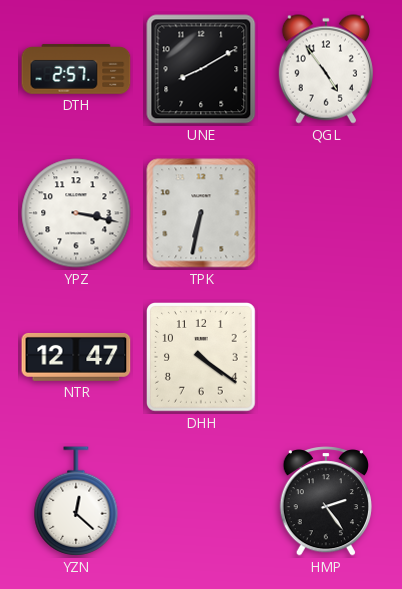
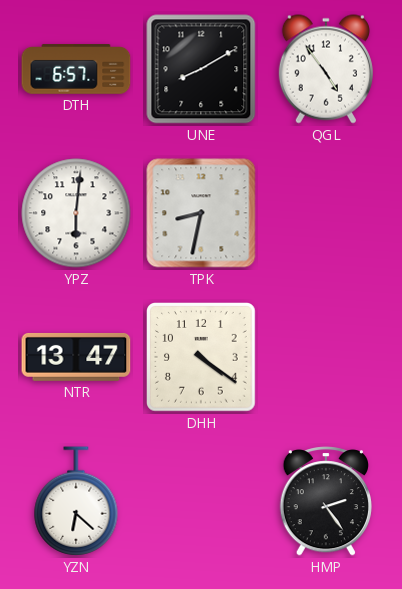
DTH: 2:57 -> 6:57
YPZ: 3:17 -> 6:01
TPK: 6:32 -> 8:32
NTR: 12:47 -> 13:47
YZN: 12:22 -> 6:22
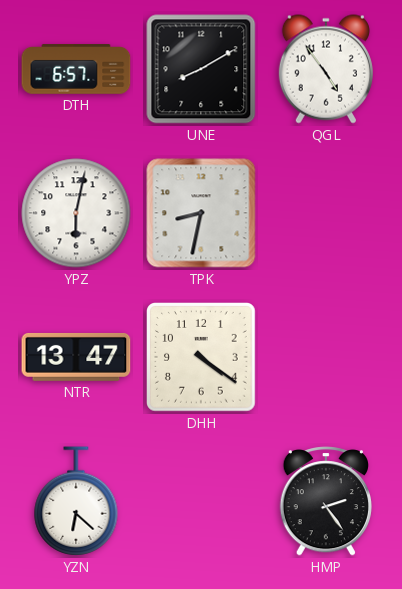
YPZ: 6:01 -> 6:02
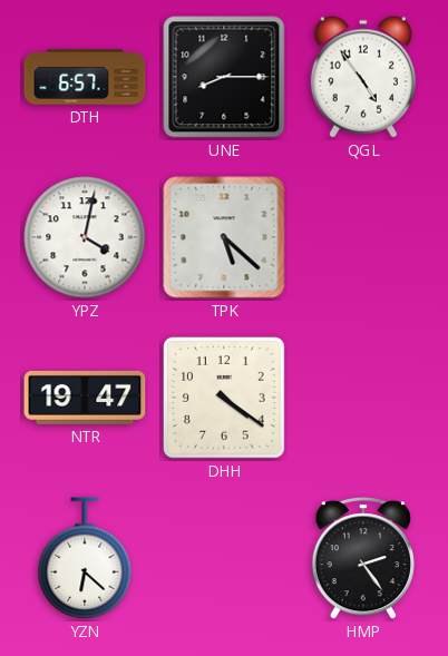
UNE: 8:10 -> 8:15
YPZ: 6:02 -> 4:02
TPK: 8:32 -> 5:22
NTR: 13:47 -> 19:47
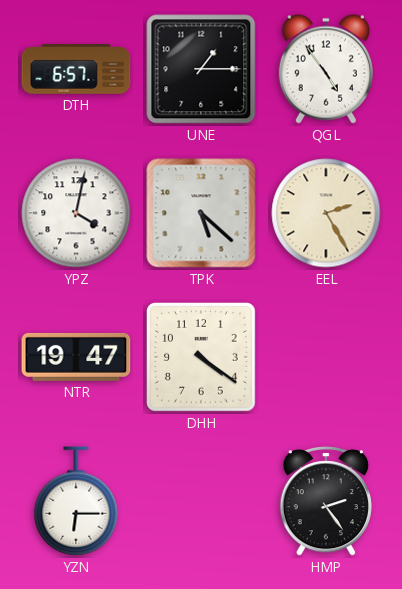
UNE: 8:15 -> 1:15
EEL: none -> 2:25
YZN: 6:22 -> 6:15
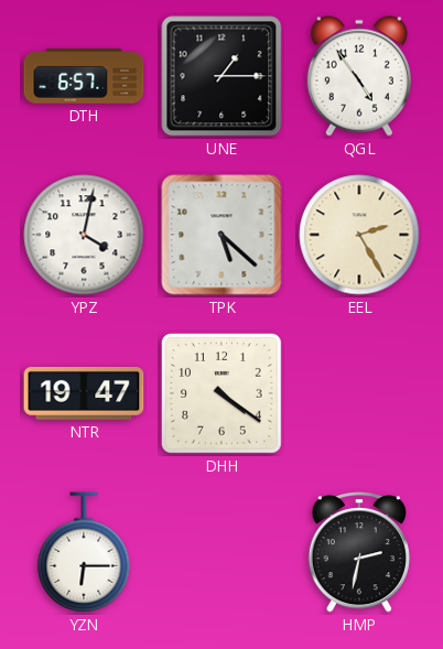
HMP: 2:24 -> 2:32
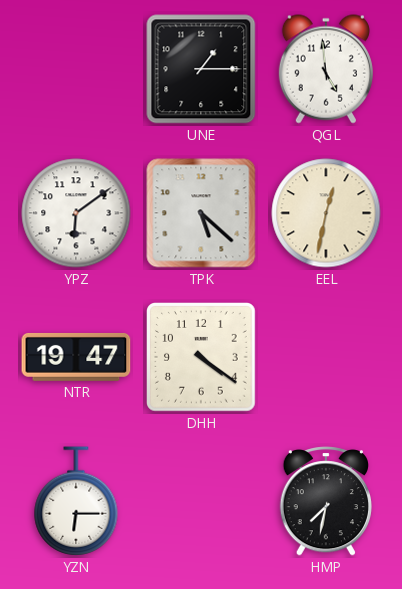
DTH: 6:57 -> none
QGL: 4:54 -> 4:59
YPZ: 4:02 -> 6:09
EEL: 2:25 -> 12:32
HMP: 2:32 -> 7:32
